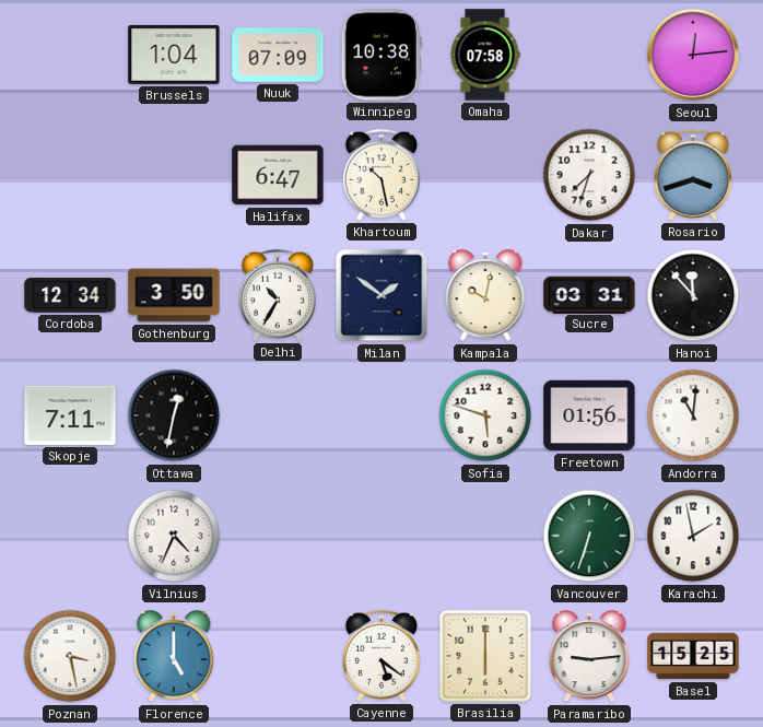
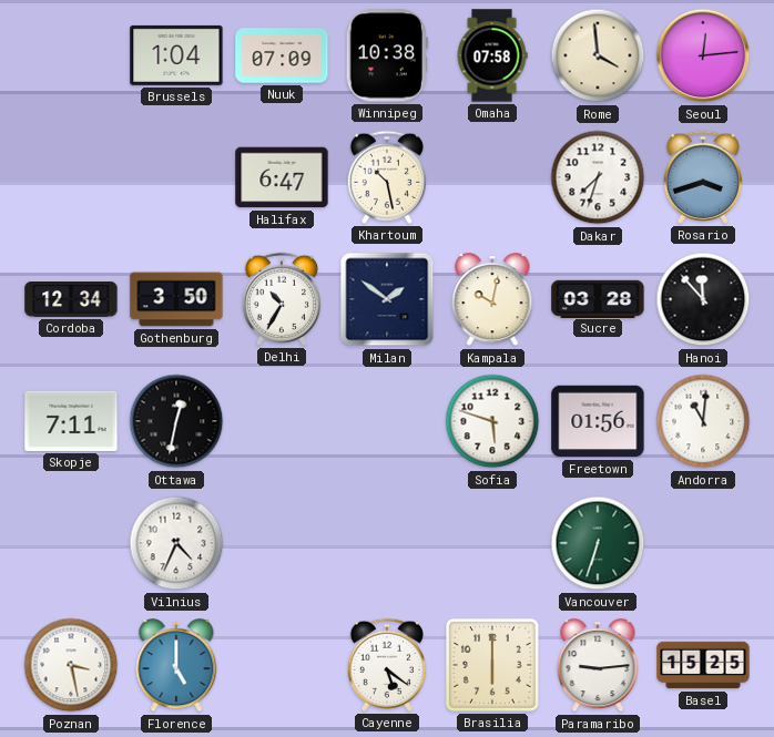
Rome: none -> 3:59
Sucre: 03:31 -> 03:28
Karachi: 1:58 -> none
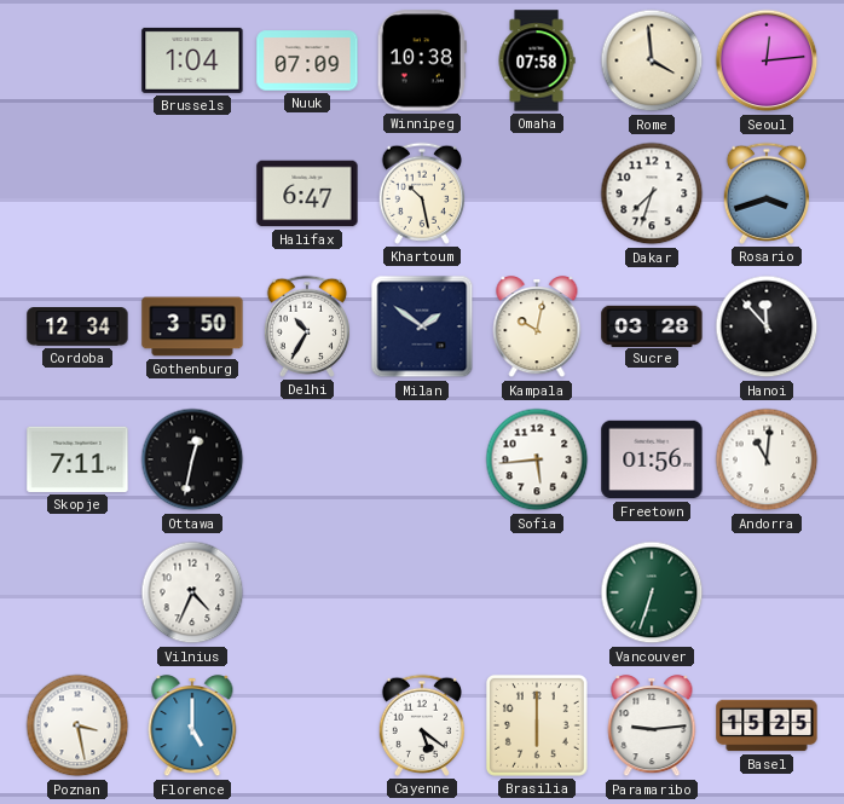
Sofia: 5:48 -> 5:44
